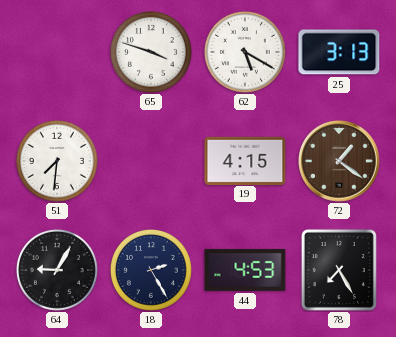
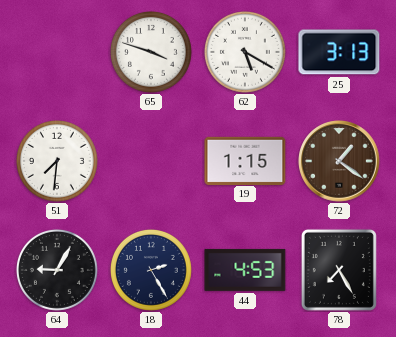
19: 4:15 -> 1:15
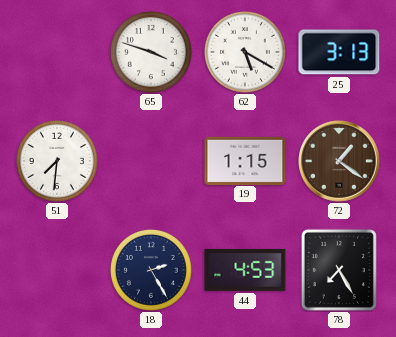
64: 9:05 -> none
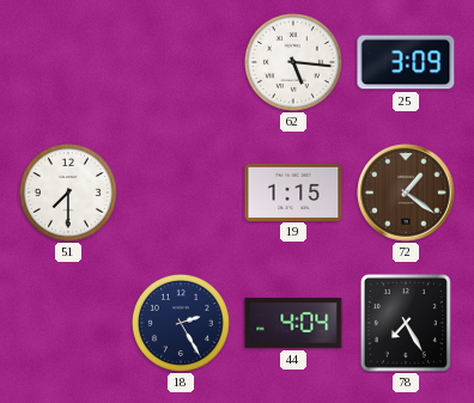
65: 3:48 -> none
62: 5:20 -> 5:16
25: 3:13 -> 3:09
51: 7:31 -> 7:30
44: 4:53 -> 4:04
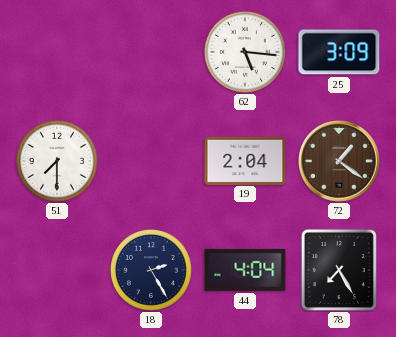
19: 1:15 -> 2:04
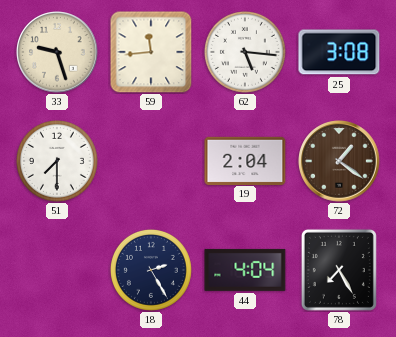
33: none -> 9:27
59: none -> 11:44
25: 3:09 -> 3:08
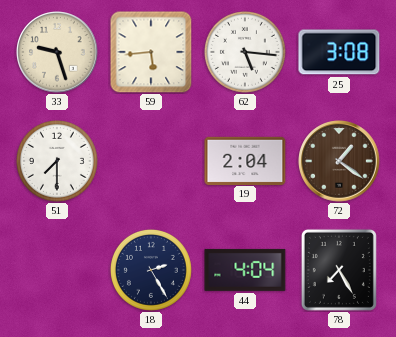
59: 11:44 -> 5:44
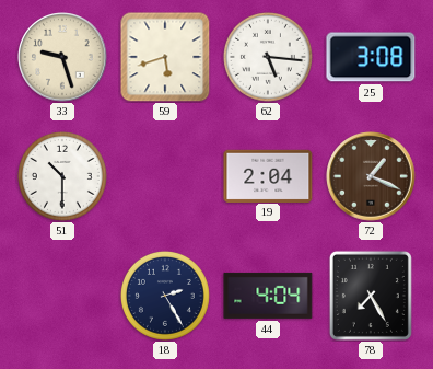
59: 5:44 -> 5:42
51: 7:30 -> 10:30
72: 1:21 -> 1:19
